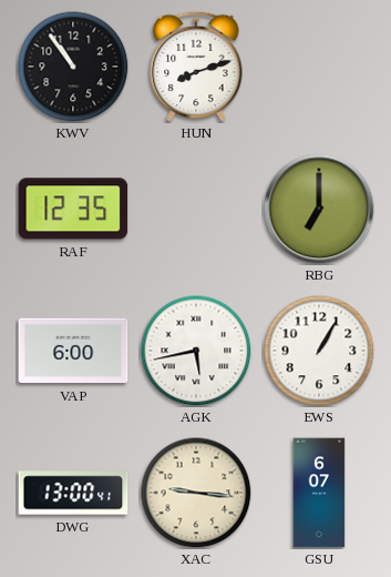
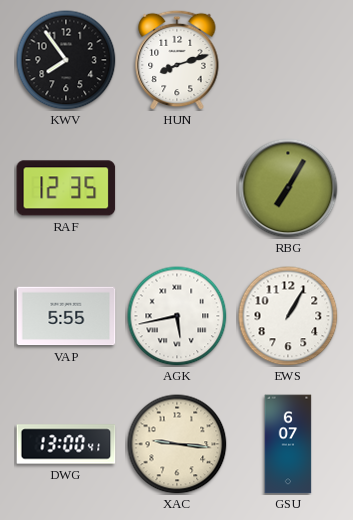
KWV: 10:54 -> 7:54
RBG: 7:00 -> 7:05
VAP: 6:00 -> 5:55
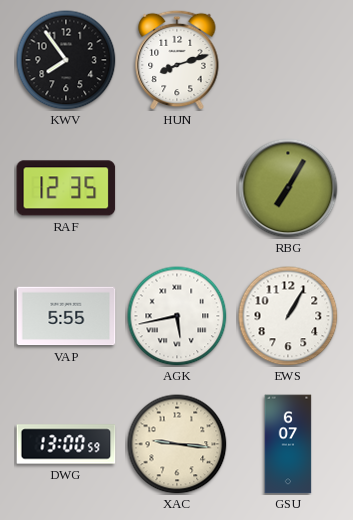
DWG: 13:00:41 -> 13:00:59
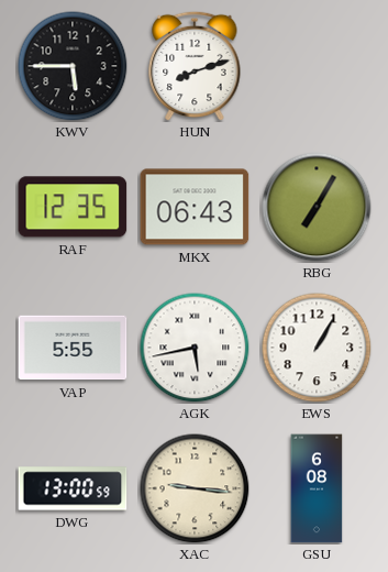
KWV: 7:54 -> 5:45
MKX: none -> 06:43
GSU: 6:07 -> 6:08
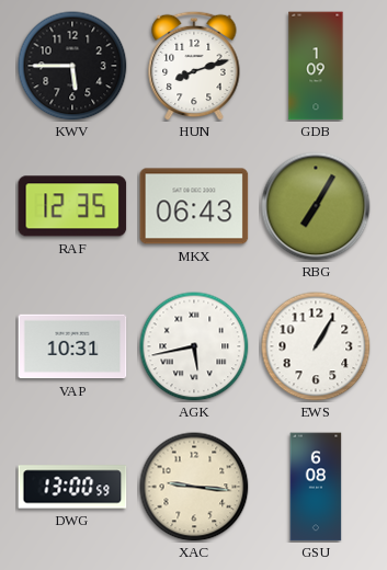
GDB: none -> 1:09
VAP: 5:55 -> 10:31
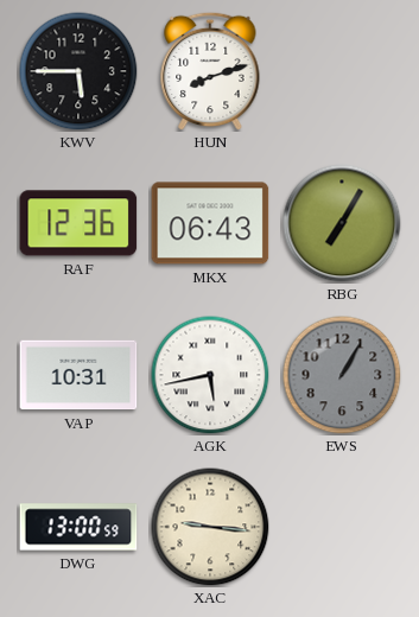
GDB: 1:09 -> none
RAF: 12:35 -> 12:36
EWS dial: white -> grey
GSU: 6:08 -> none
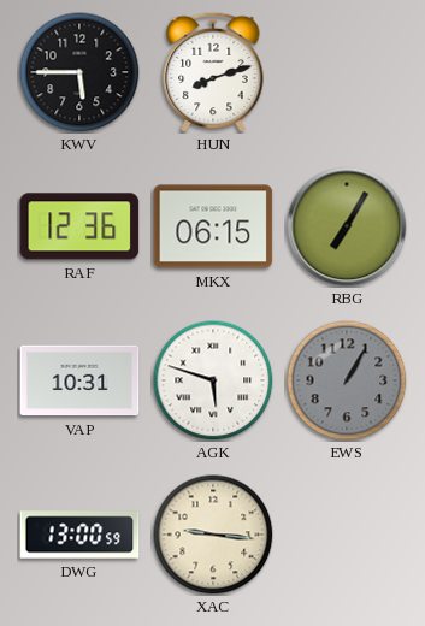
MKX: 06:43 -> 06:15
AGK: 5:43 -> 5:48
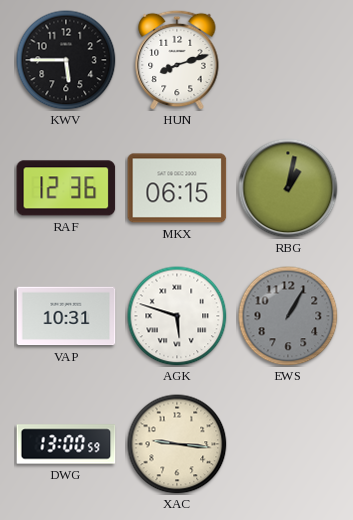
RBG: 7:05 -> 1:02
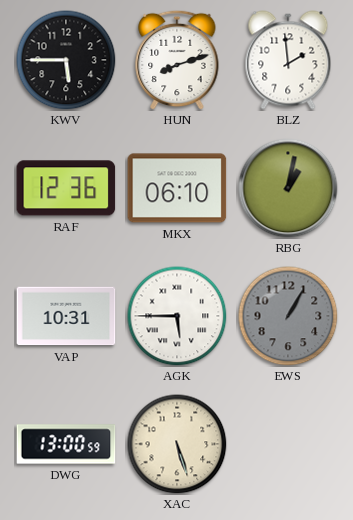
BLZ: none -> 1:59
MKX: 06:15 -> 06:10
AGK: 5:48 -> 5:45
XAC: 9:16 -> 5:27
